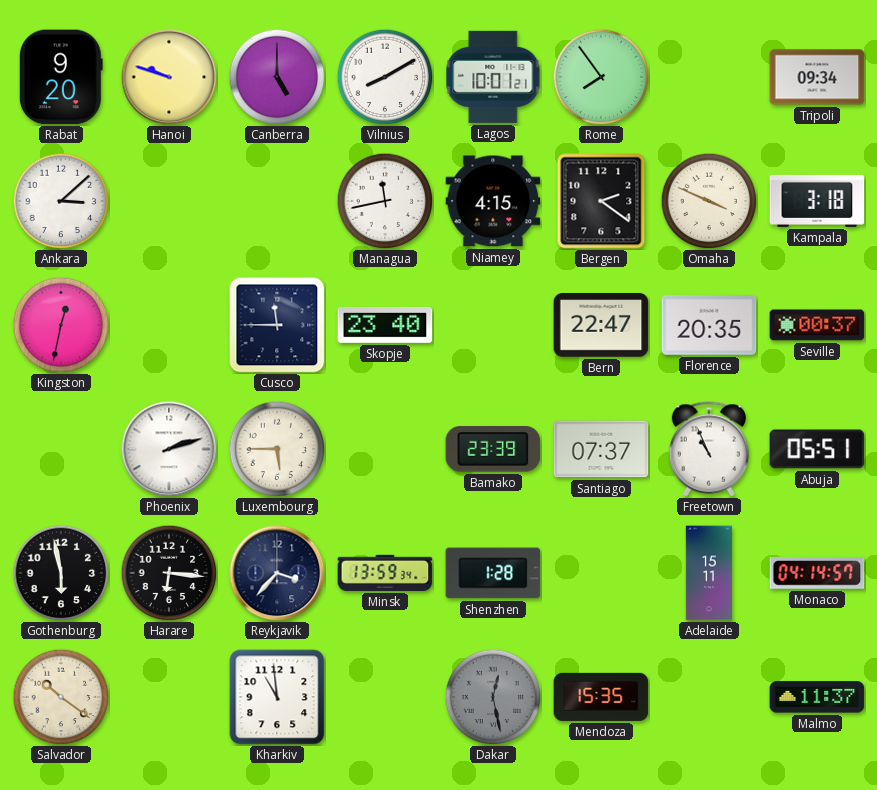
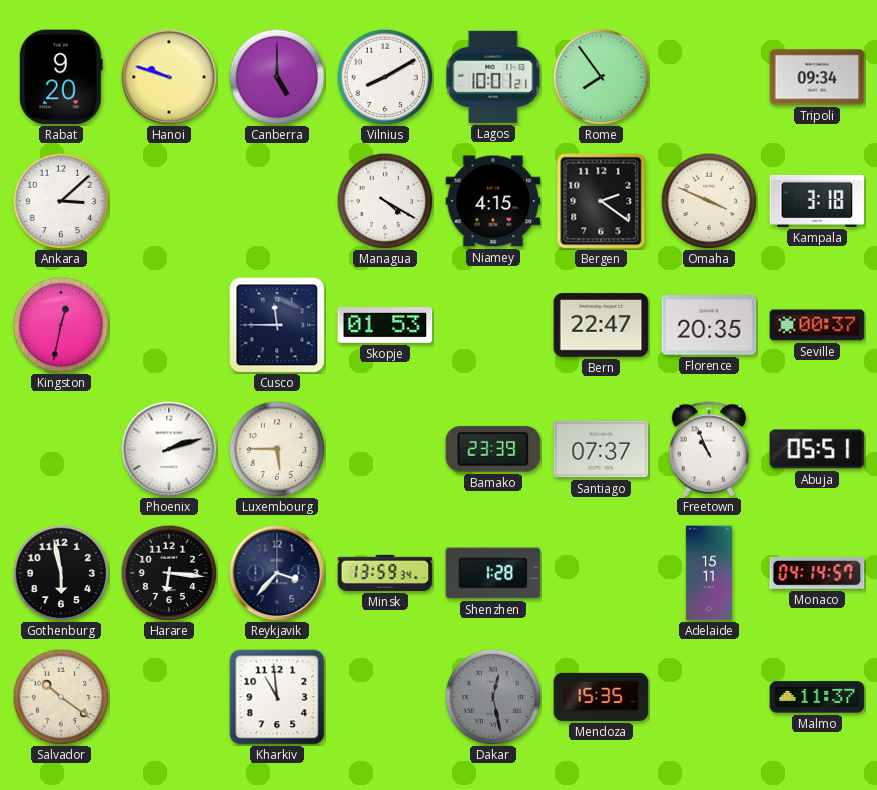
Managua: 11:43 -> 4:20
Skopje: 23:40 -> 01:53
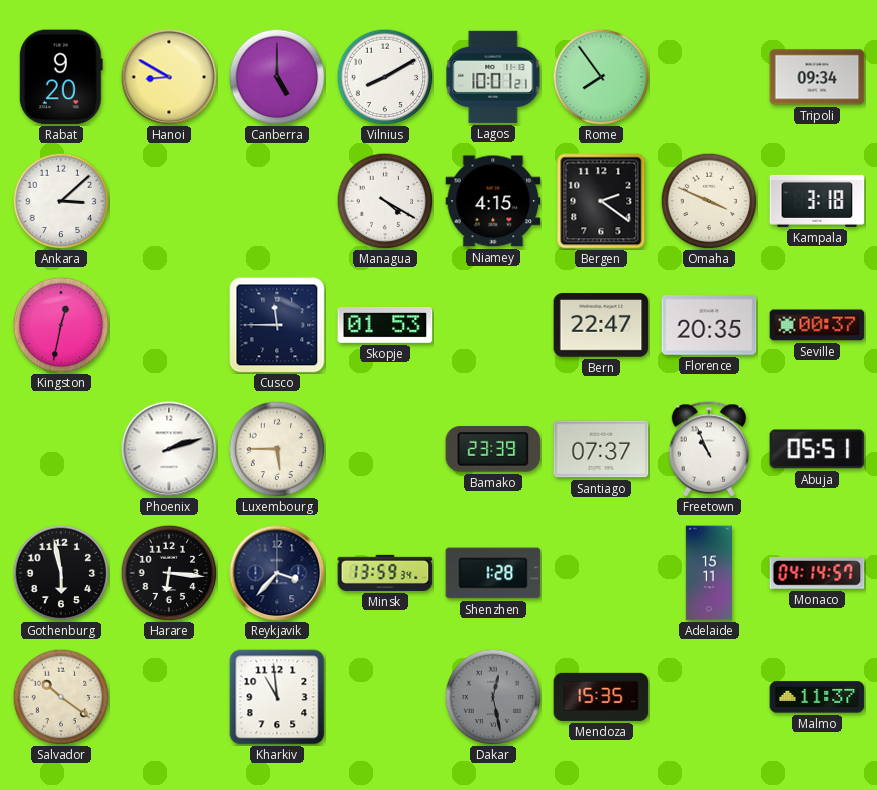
Hanoi: 9:48 -> 8:50
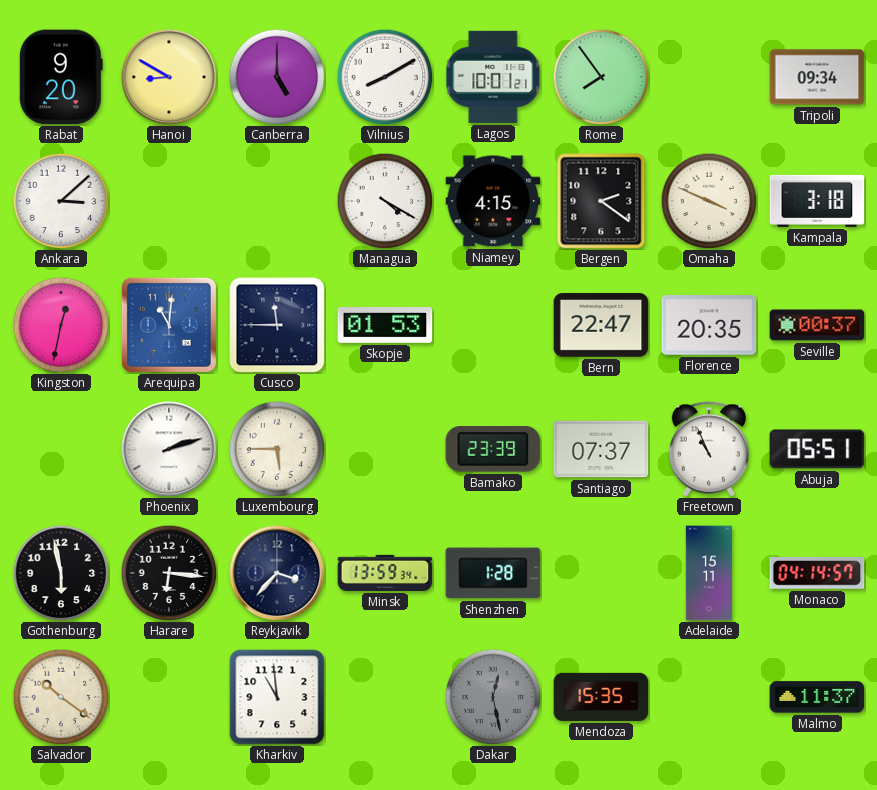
Arequipa: none -> 11:01
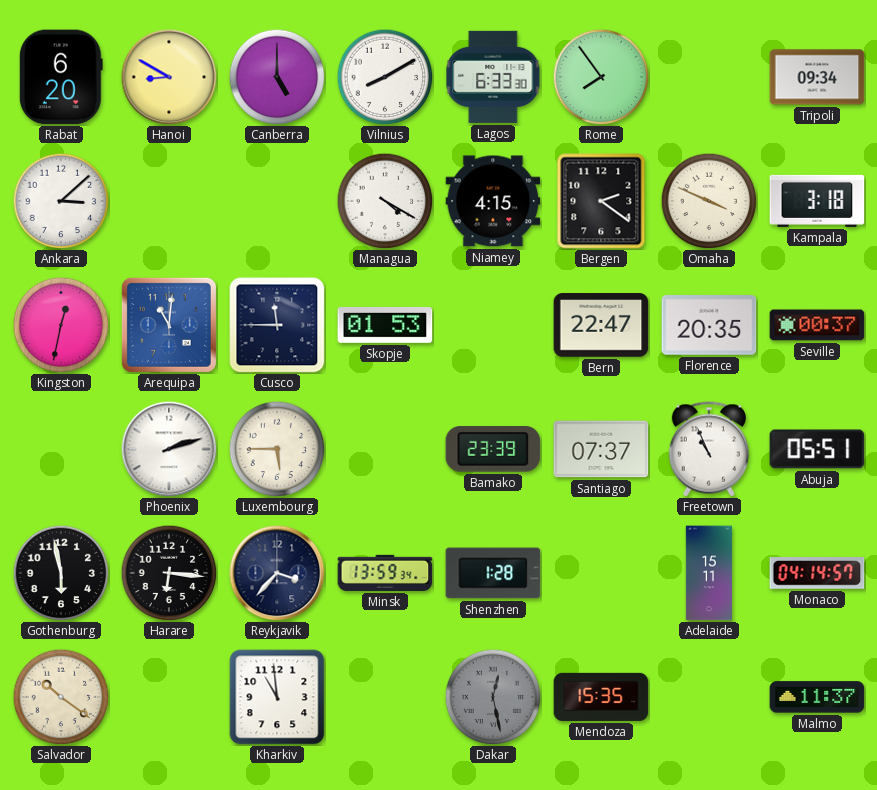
Rabat: 9:20 -> 6:20
Lagos: 10:01 -> 6:33
